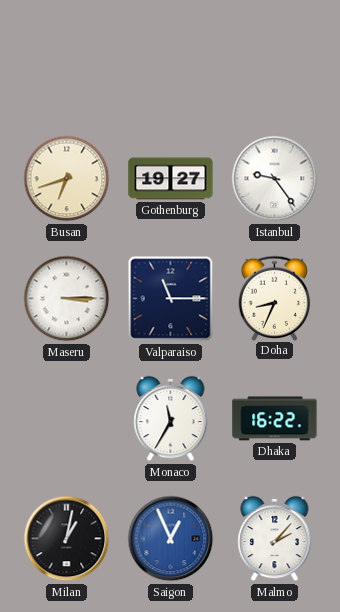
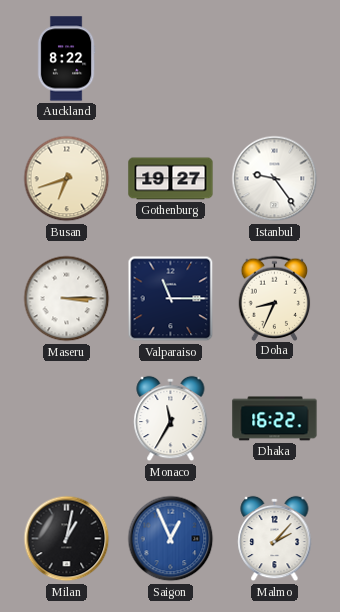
Auckland: none -> 8:22
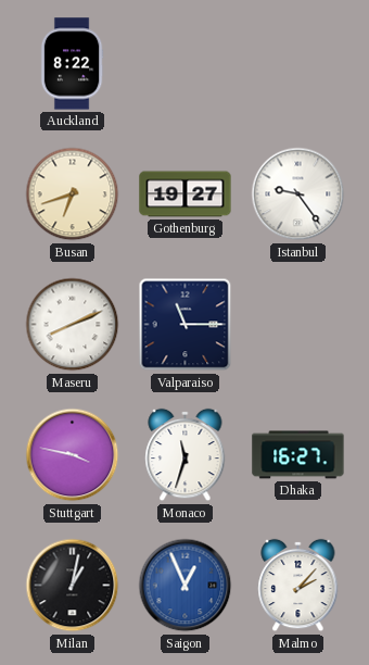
Maseru: 3:15 -> 8:11
Doha: 8:34 -> none
Stuttgart: none -> 3:47
Monaco: 11:35 -> 11:33
Dhaka: 16:22 -> 16:27
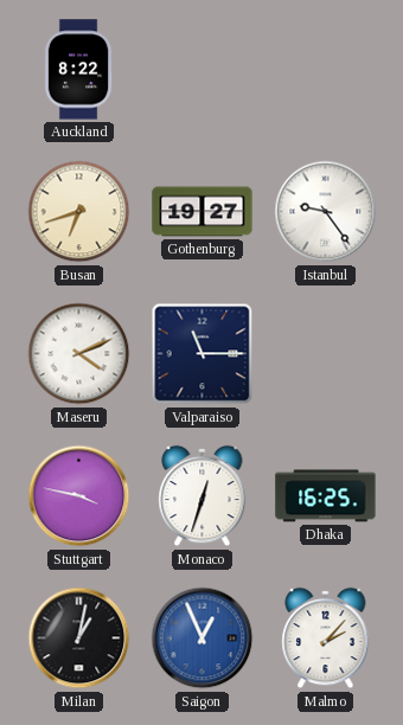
Maseru: 8:11 -> 4:11
Monaco: 11:33 -> 12:33
Dhaka: 16:27 -> 16:25
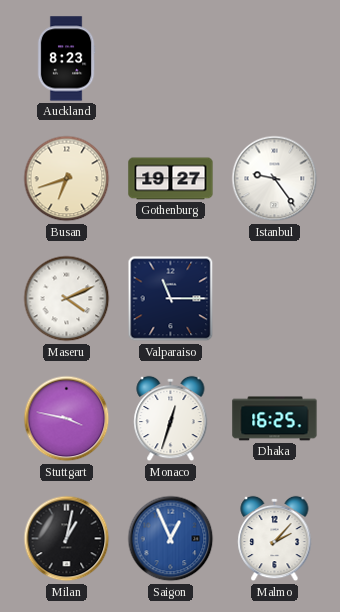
Auckland: 8:22 -> 8:23
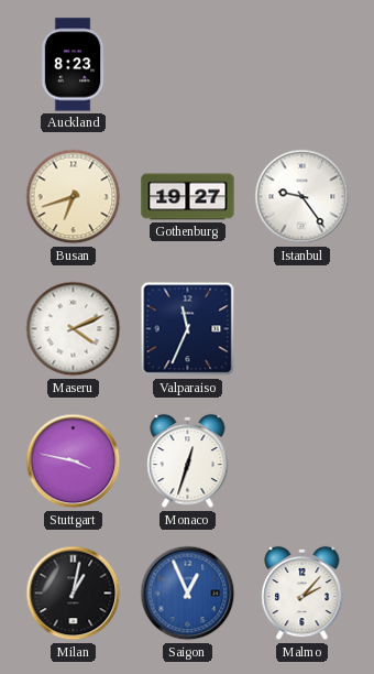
Valparaiso: 11:15 -> 11:34
Dhaka: 16:25 -> none
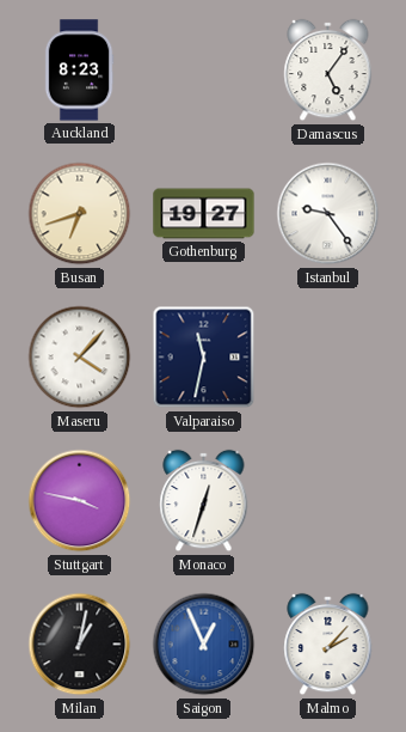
Damascus: none -> 5:06
Maseru: 4:11 -> 4:07
Valparaiso: 11:34 -> 11:32
